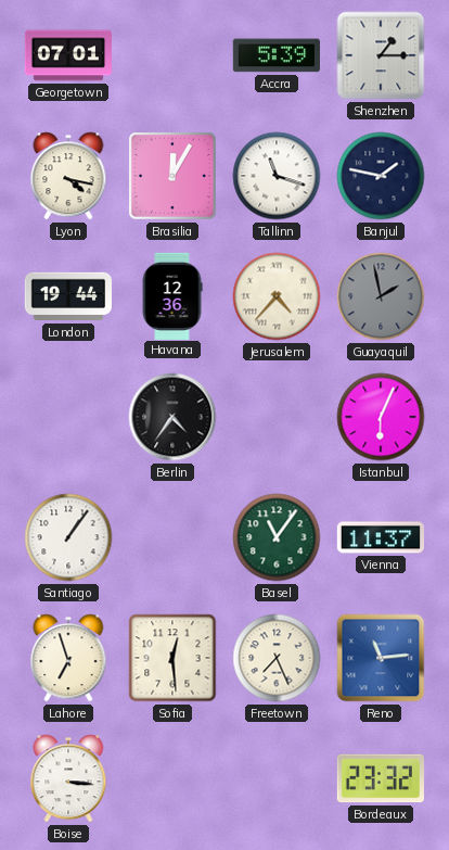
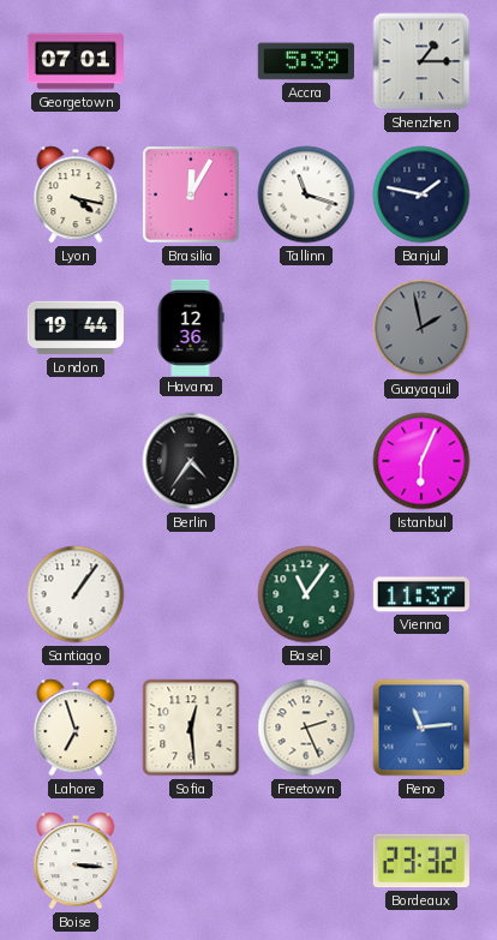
Jerusalem: 4:37 -> none
Freetown: 7:26 -> 2:26
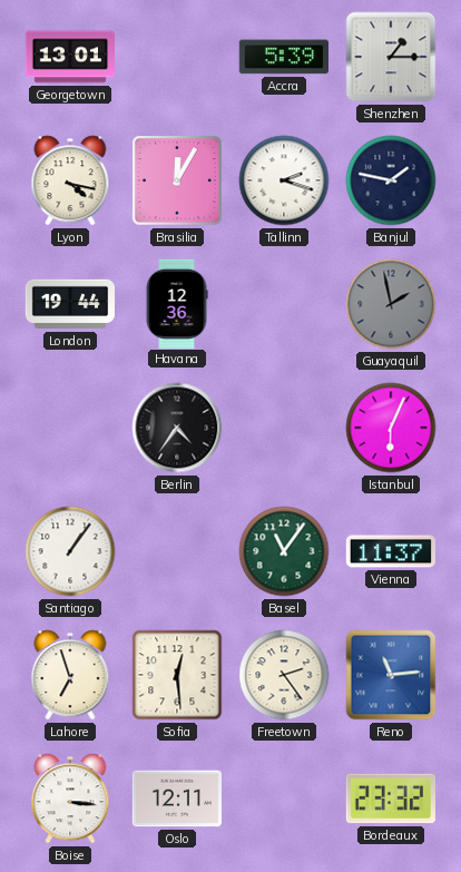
Georgetown: 07:01 -> 13:01
Tallinn: 11:18 -> 2:18
Freetown: 2:26 -> 2:24
Oslo: none -> 12:11
